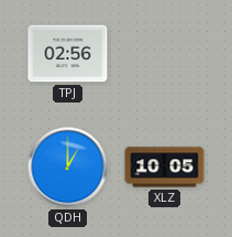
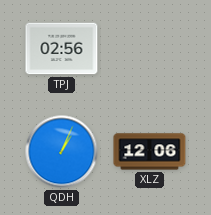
QDH: 1:00 -> 1:04
XLZ: 10:05 -> 12:06
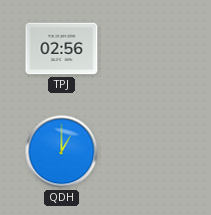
QDH: 1:04 -> 1:00
XLZ: 12:06 -> none
